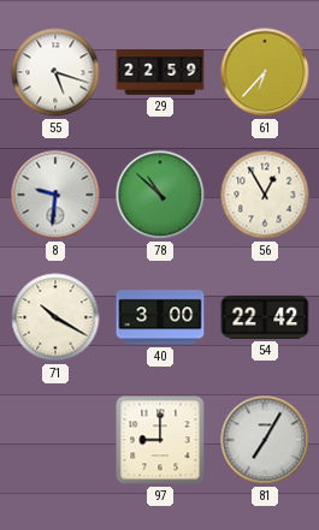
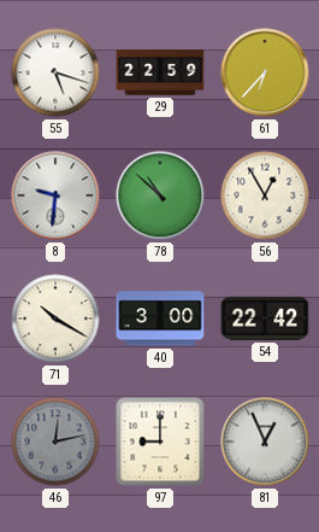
46: none -> 12:13
81: 7:05 -> 12:56
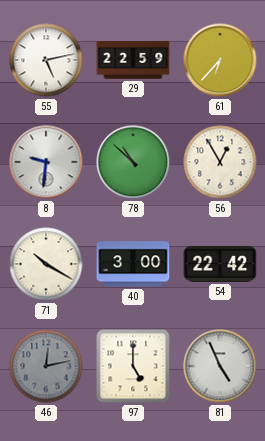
55: 5:18 -> 5:13
97: 9:00 -> 5:00
81: 12:56 -> 4:56
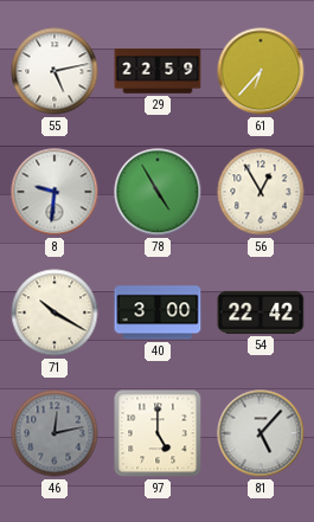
78: 10:52 -> 4:55
81: 4:56 -> 5:07
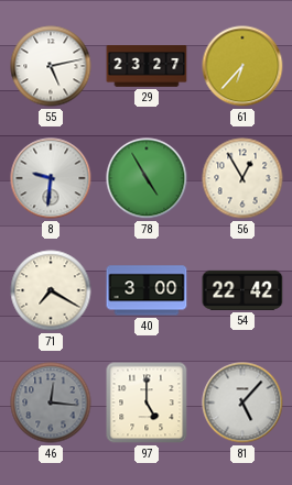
29: 22:59 -> 23:27
71: 10:20 -> 7:20
46: 12:13 -> 12:16
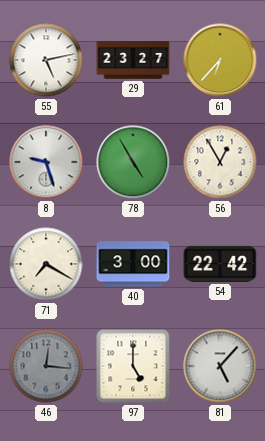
8: 9:31 -> 9:27
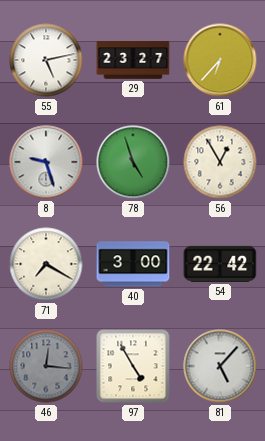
78: 4:55 -> 4:57
97: 5:00 -> 4:55
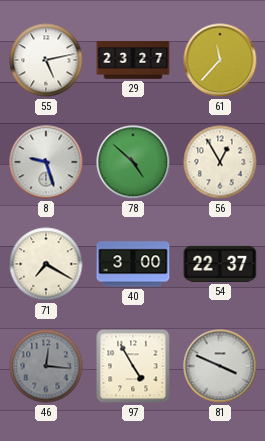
61: 6:37 -> 11:37
78: 4:57 -> 4:52
54: 22:42 -> 22:37
81: 5:07 -> 3:49
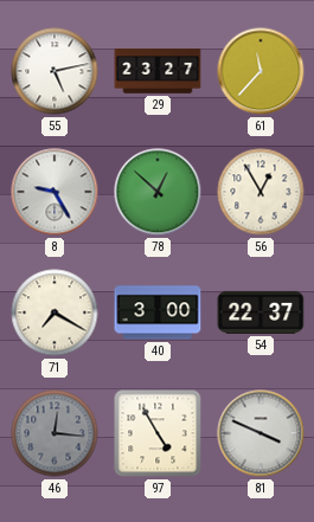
8: 9:27 -> 9:25
78: 4:52 -> 12:52
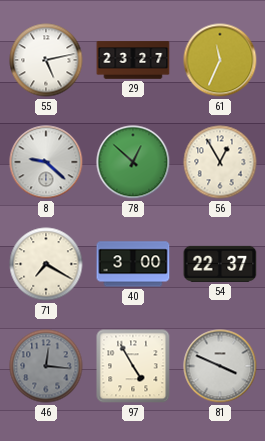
61: 11:37 -> 11:34
8: 9:25 -> 9:22
